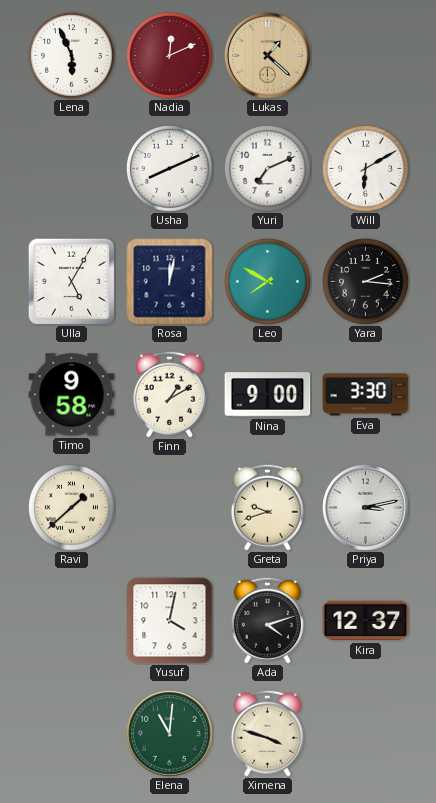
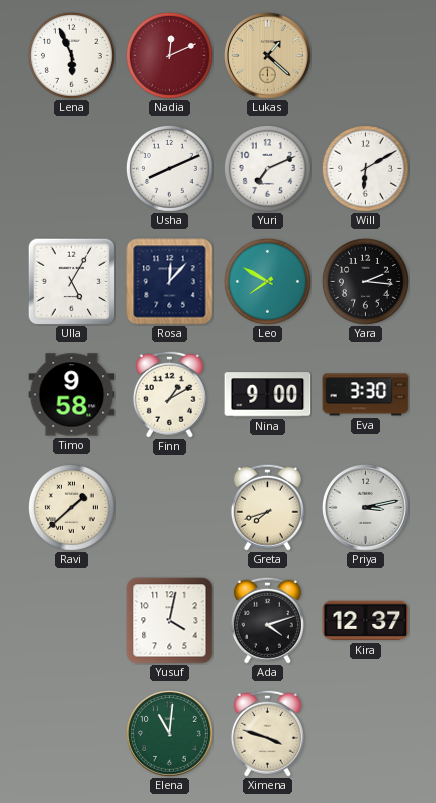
Rosa: 12:02 -> 12:07
Greta: 9:42 -> 7:42
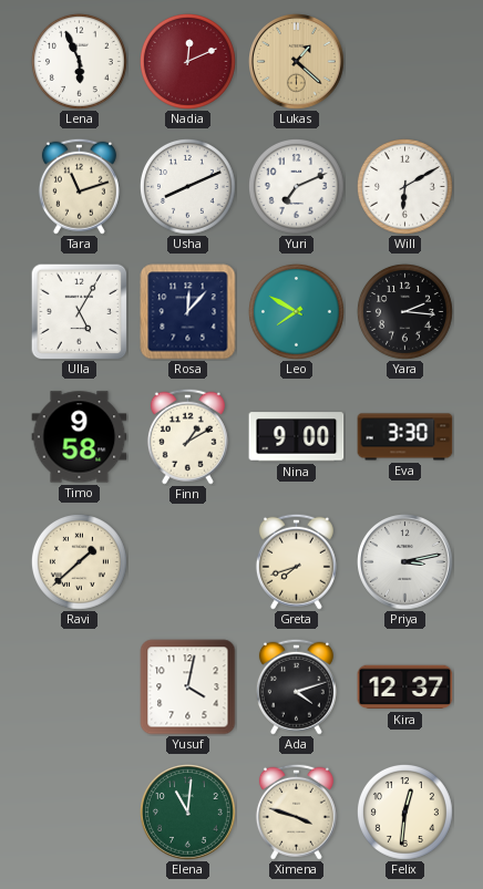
Tara: none -> 11:12
Felix: none -> 12:31
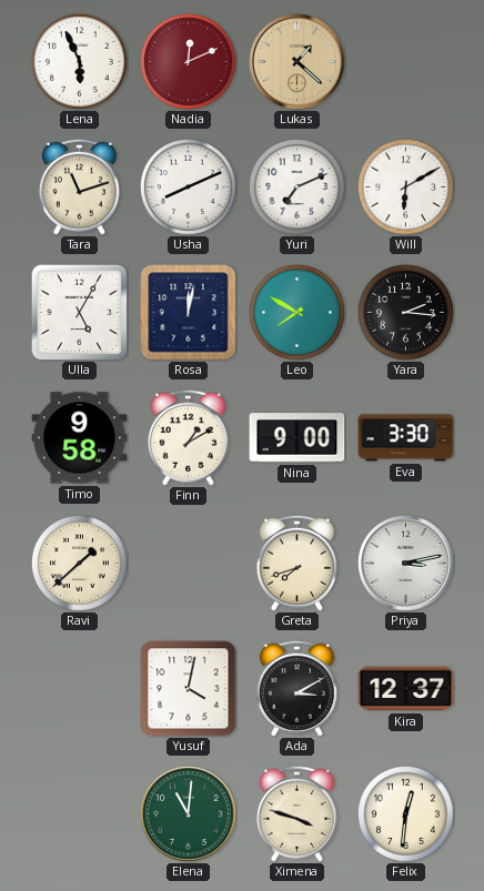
Rosa: 12:07 -> 12:02
Ada: 4:12 -> 3:10
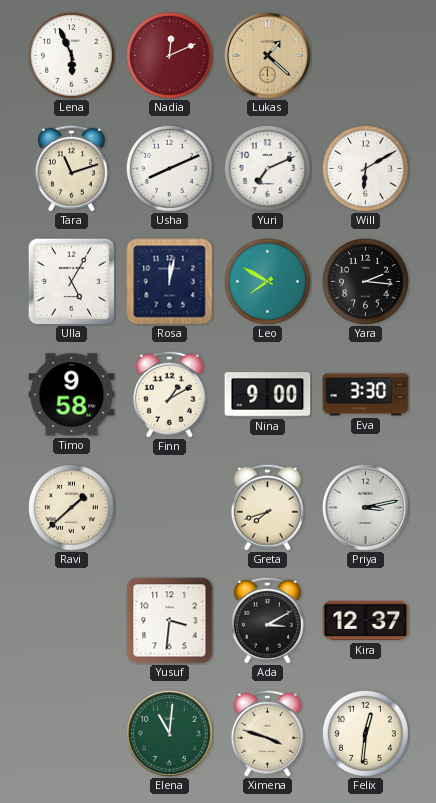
Yusuf: 4:02 -> 3:31
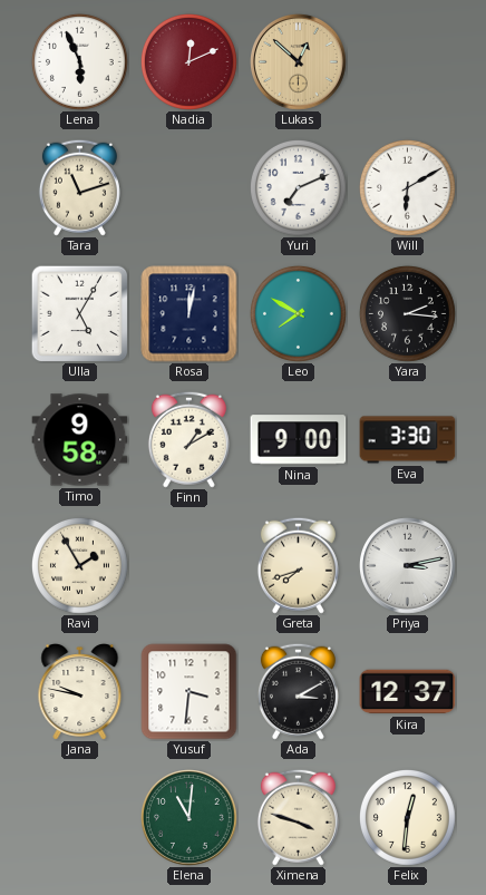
Lukas: 1:22 -> 12:52
Usha: 8:11 -> none
Ravi: 1:38 -> 1:55
Jana: none -> 9:47
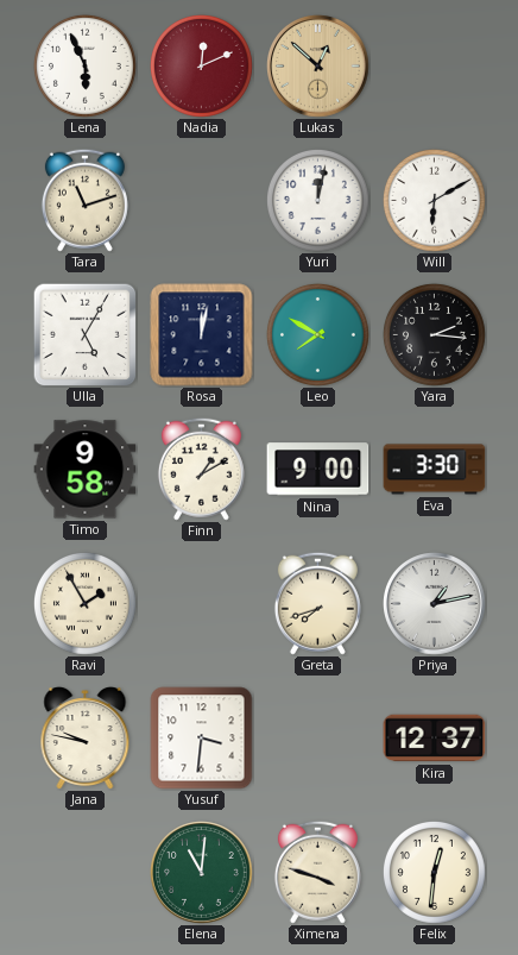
Yuri: 7:11 -> 12:02
Priya: 3:13 -> 1:13
Ada: 3:10 -> none
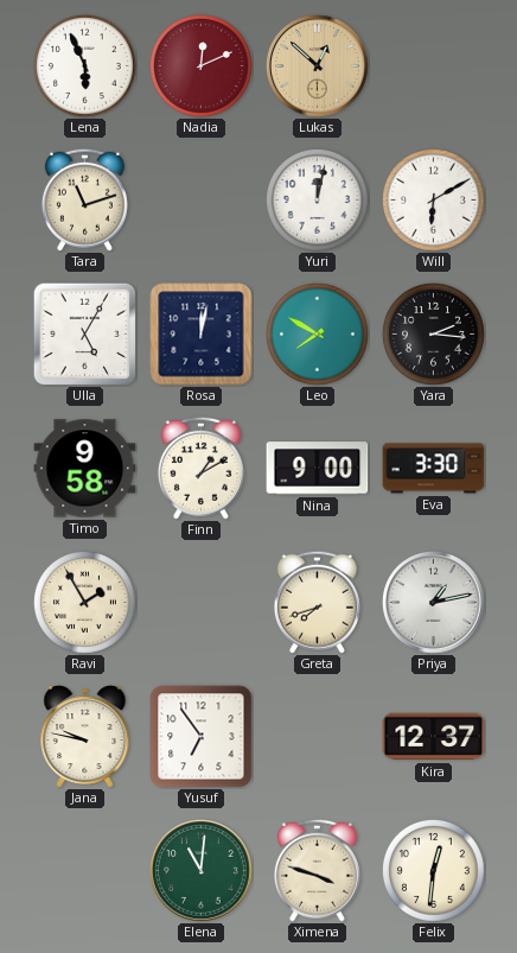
Yusuf: 3:31 -> 6:54
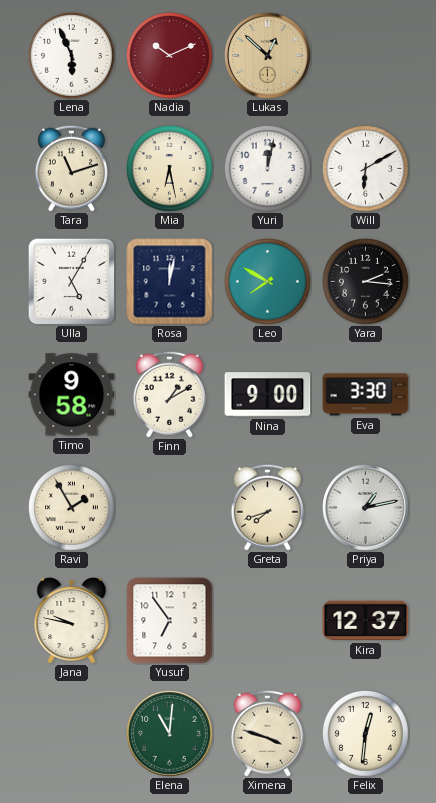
Nadia: 12:11 -> 10:11
Mia: none -> 6:28
